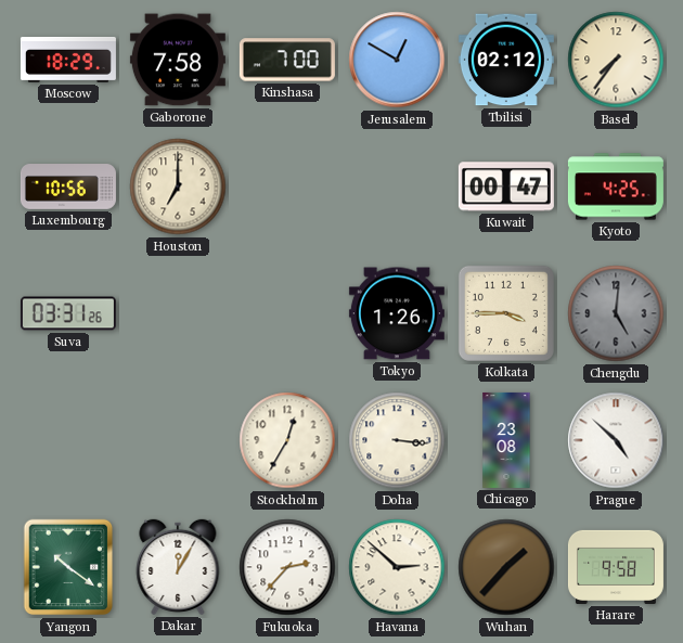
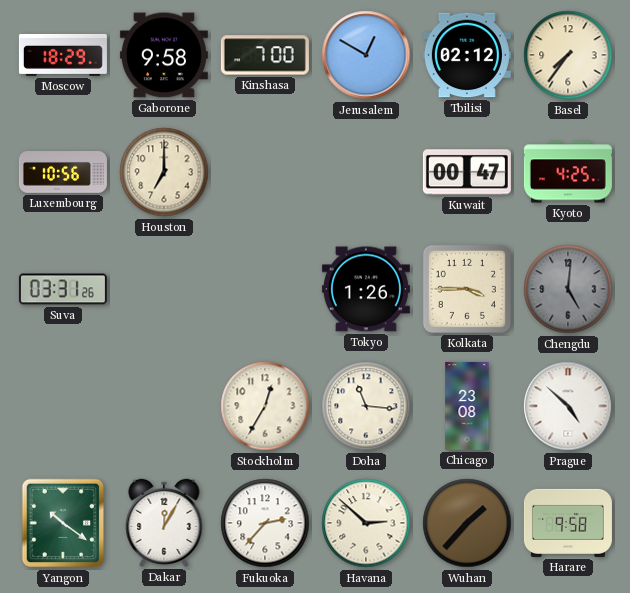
Gaborone: 7:58 -> 9:58
Doha: 3:16 -> 11:16
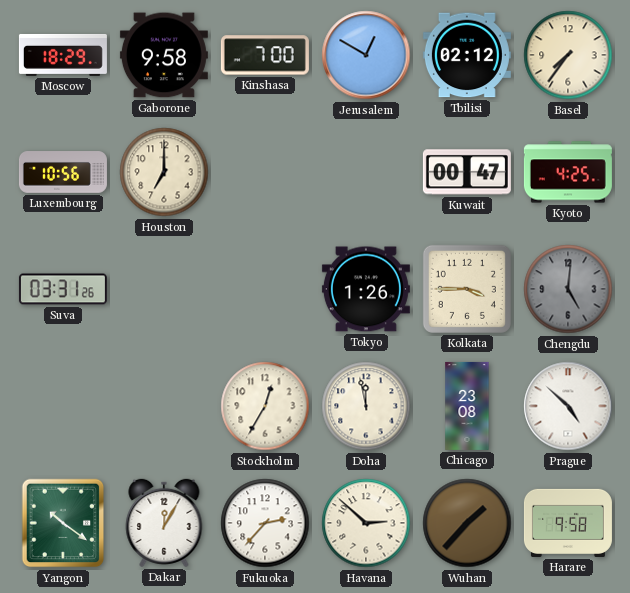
Doha: 11:16 -> 11:58
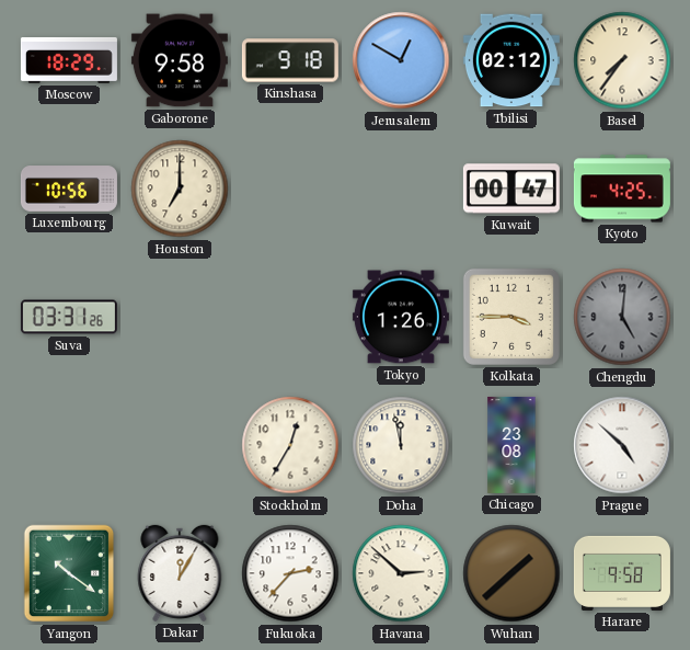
Kinshasa: 7:00 -> 9:18
Wuhan: 1:37 -> 1:38
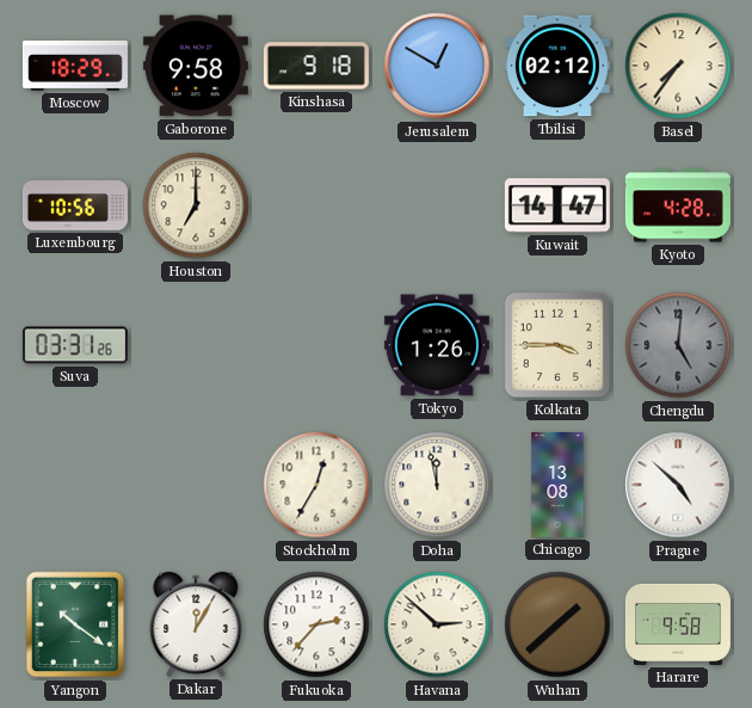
Kuwait: 00:47 -> 14:47
Kyoto: 4:25 -> 4:28
Chicago: 23:08 -> 13:08
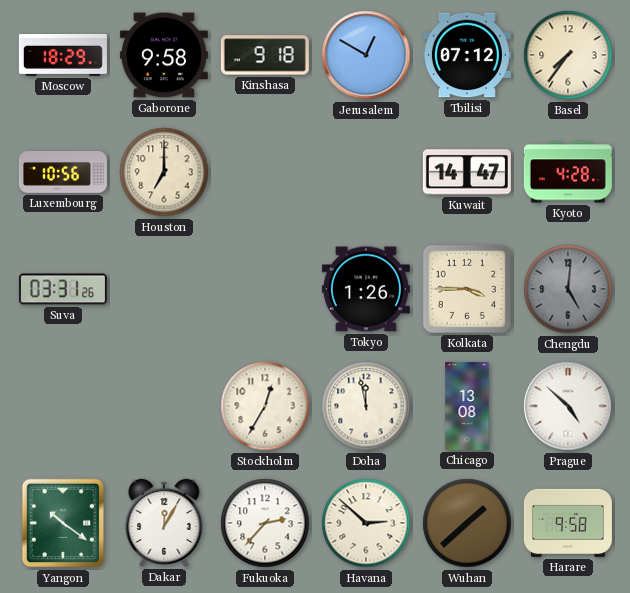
Tbilisi: 02:12 -> 07:12
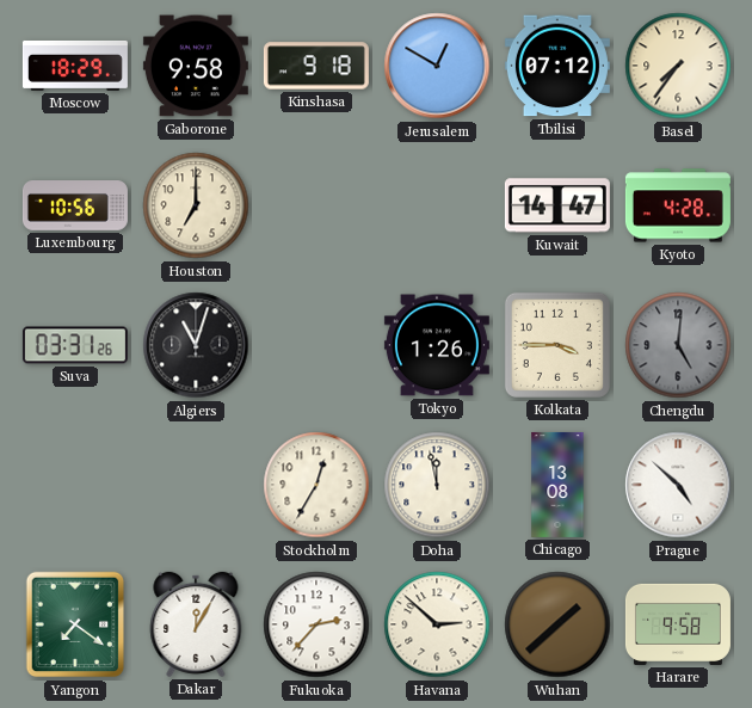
Algiers: none -> 11:03
Yangon: 10:21 -> 7:21
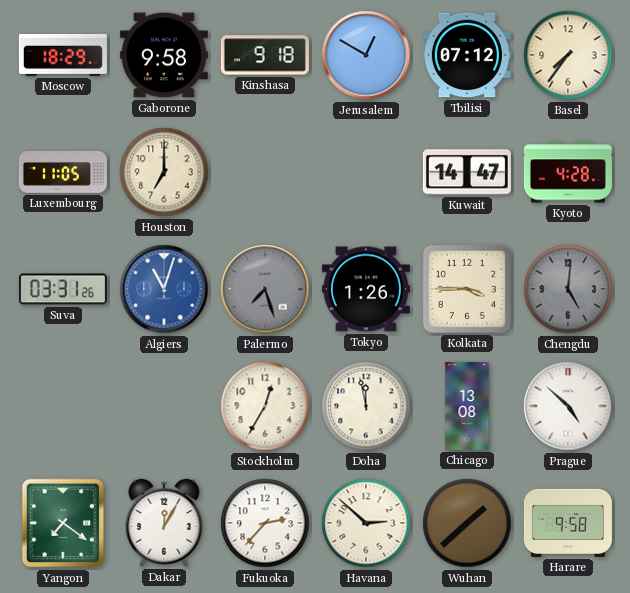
Luxembourg: 10:56 -> 11:05
Algiers dial: black -> blue
Palermo: none -> 7:27
